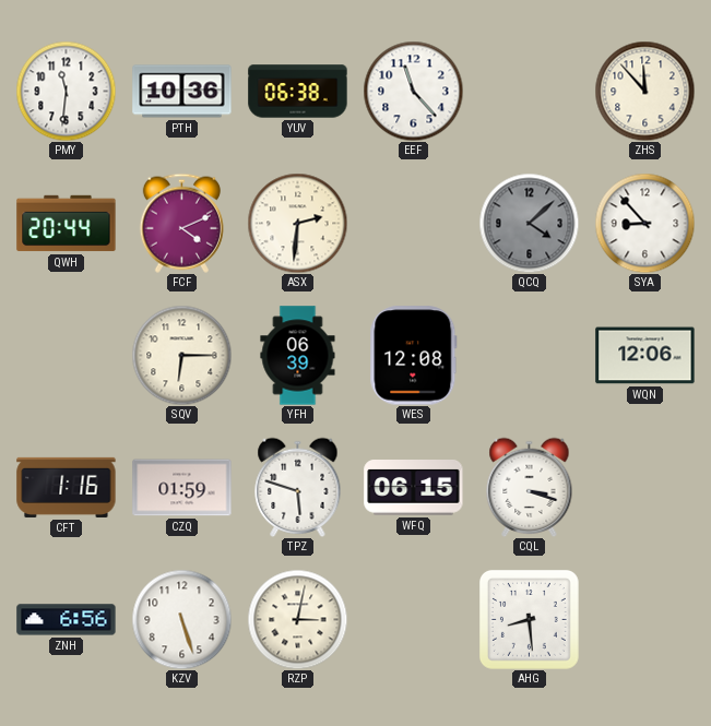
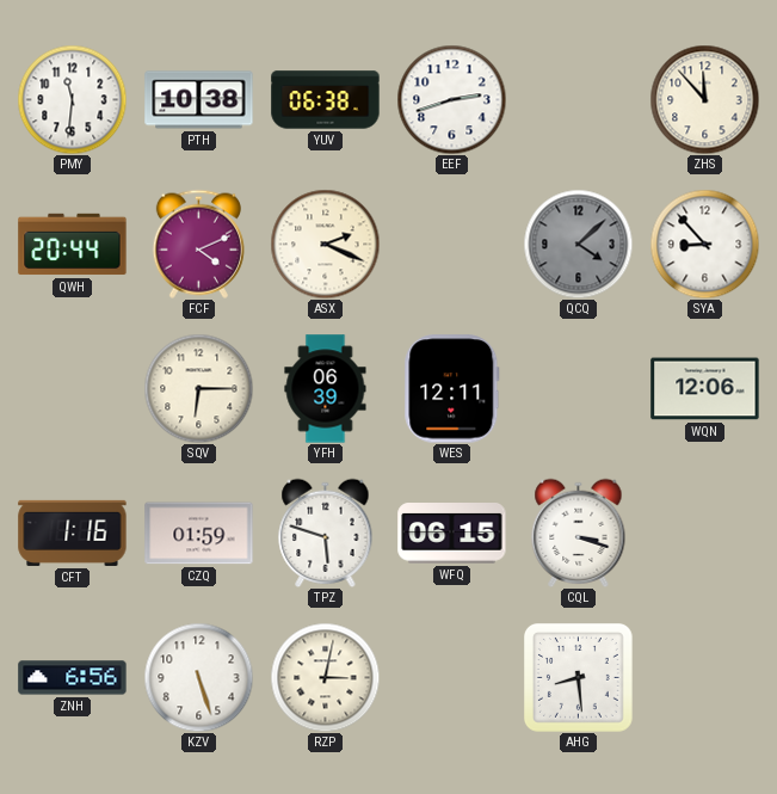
PTH: 10:36 -> 10:38
EEF: 11:23 -> 2:42
ASX: 2:31 -> 2:19
WES: 12:08 -> 12:11
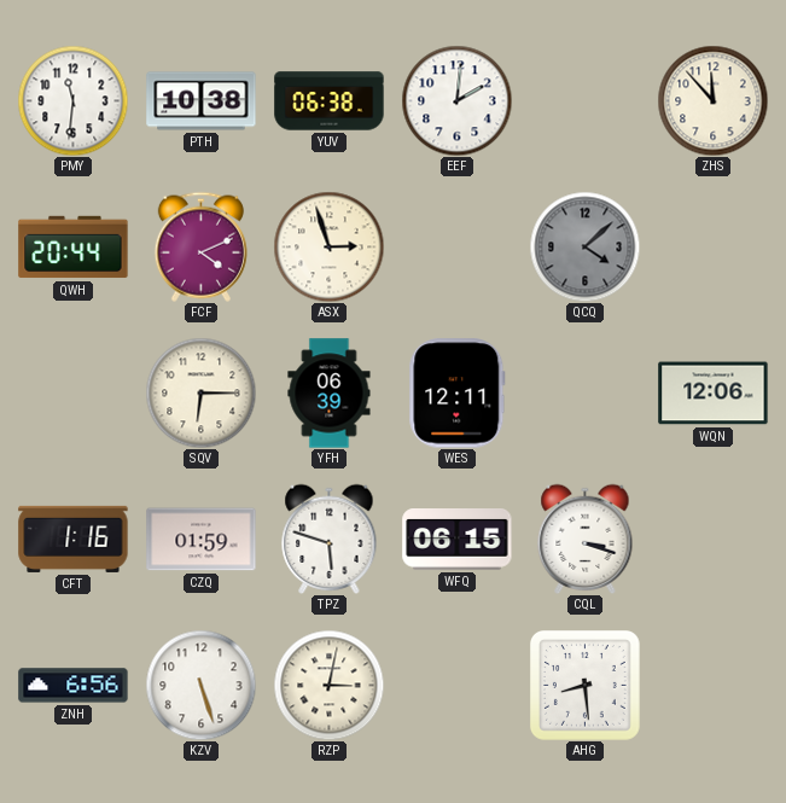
EEF: 2:42 -> 2:01
ASX: 2:19 -> 2:57
SYA: 8:53 -> none
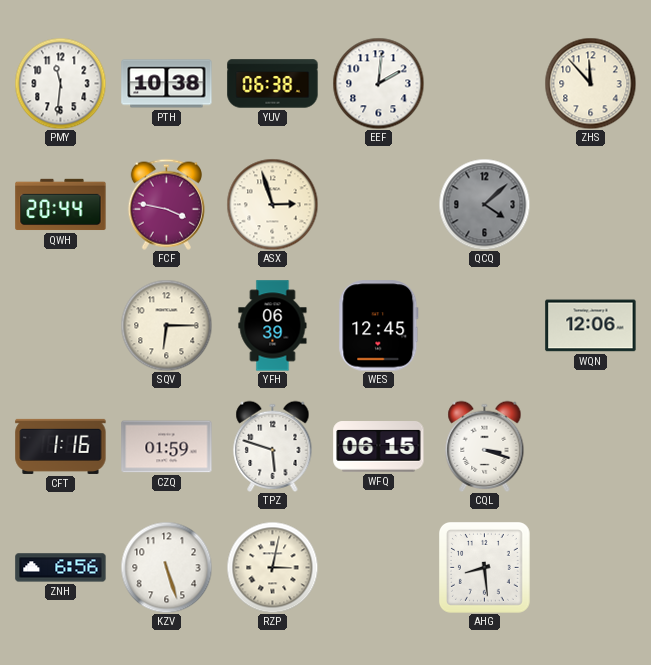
FCF: 4:11 -> 3:47
WES: 12:11 -> 12:45
